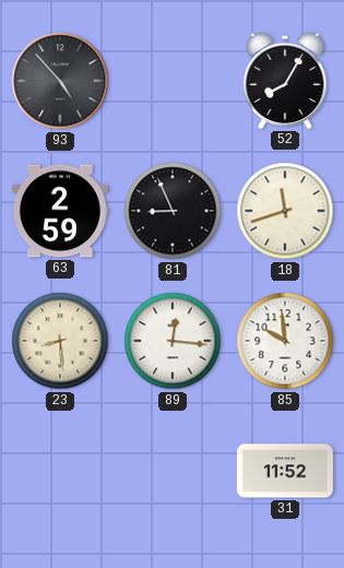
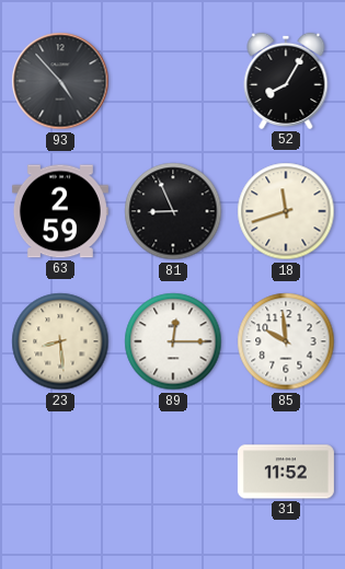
89: 12:16 -> 12:15
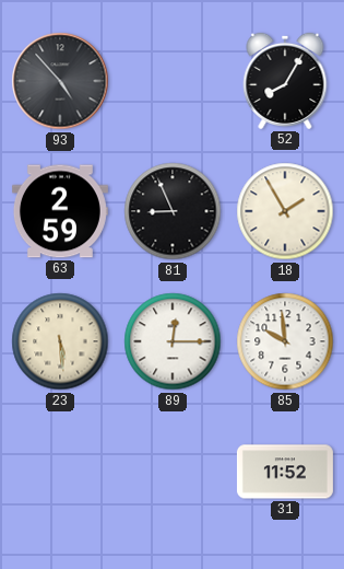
18: 11:42 -> 1:55
23: 8:29 -> 5:29
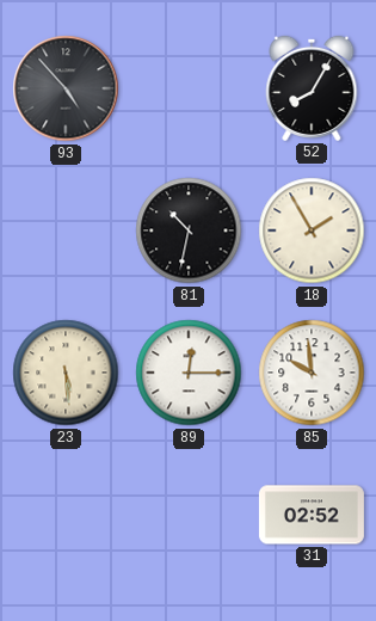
63: 2:59 -> none
81: 8:56 -> 10:32
31: 11:52 -> 02:52
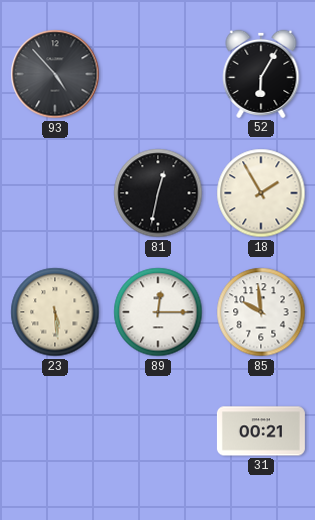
52: 8:05 -> 6:05
81: 10:32 -> 12:32
31: 02:52 -> 00:21
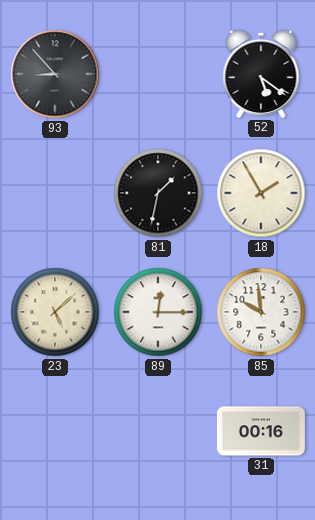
93: 4:53 -> 8:53
52: 6:05 -> 5:21
81: 12:32 -> 1:32
23: 5:29 -> 5:08
31: 00:21 -> 00:16
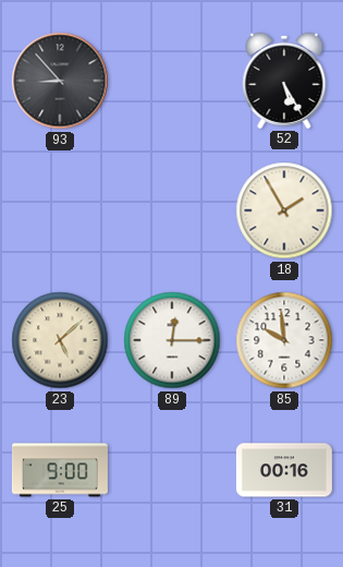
52: 5:21 -> 5:25
81: 1:32 -> none
25: none -> 9:00
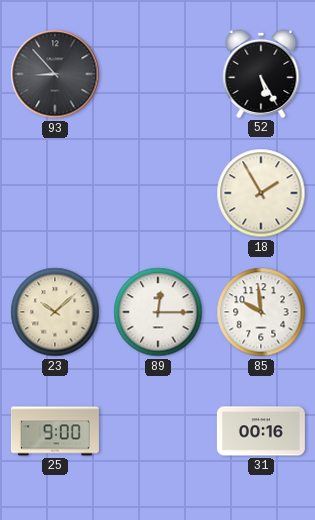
23: 5:08 -> 10:08
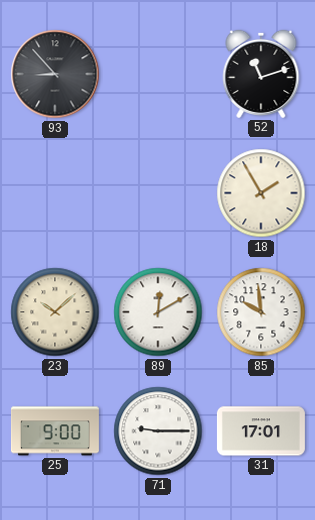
52: 5:25 -> 11:12
89: 12:15 -> 12:10
71: none -> 9:15
31: 00:16 -> 17:01
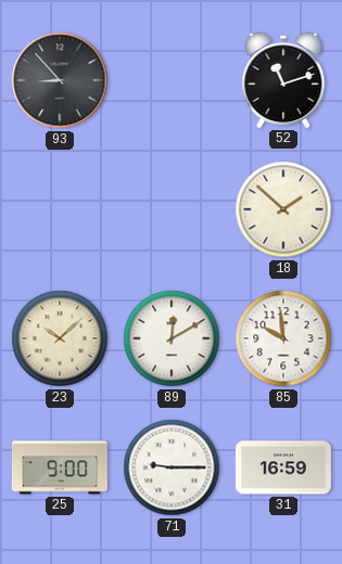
18: 1:55 -> 1:52
31: 17:01 -> 16:59
